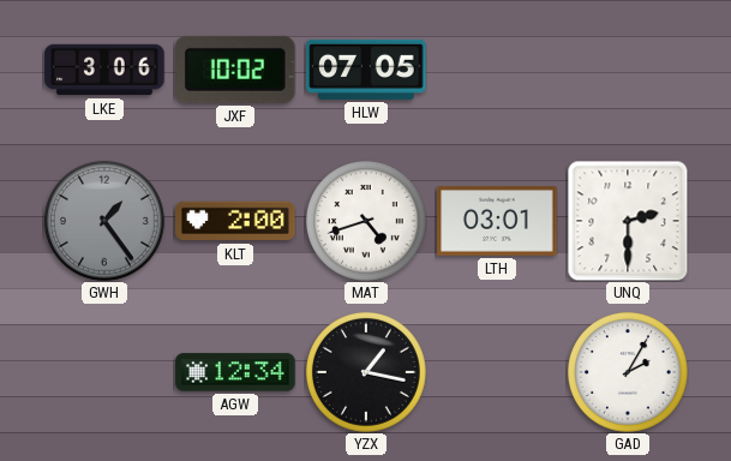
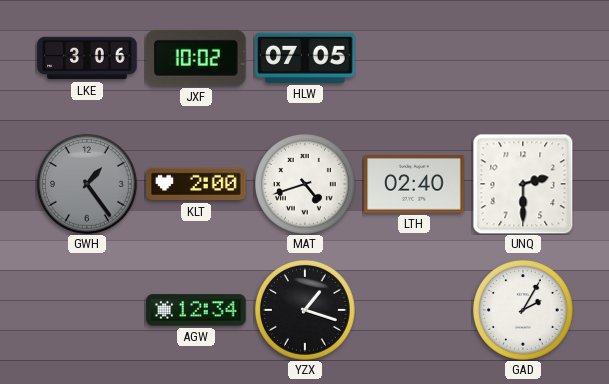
LTH: 03:01 -> 02:40
YZX: 1:17 -> 1:18
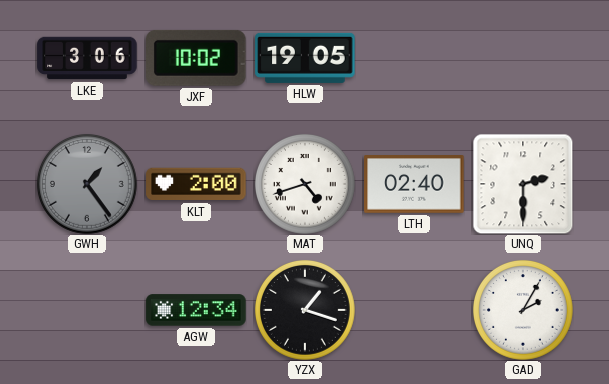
HLW: 07:05 -> 19:05
